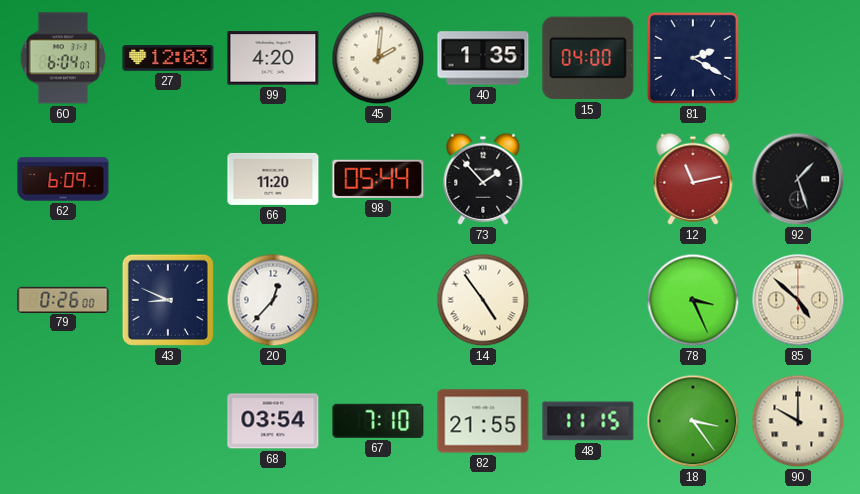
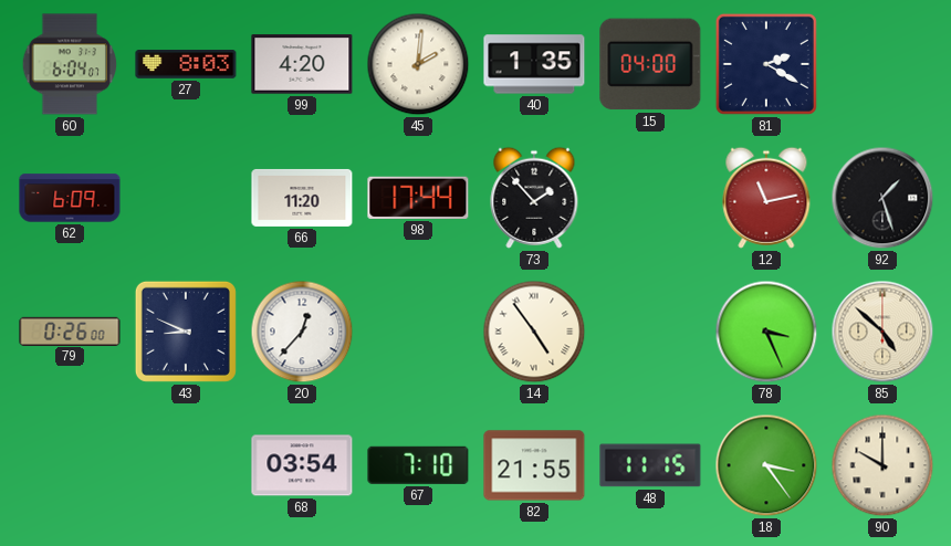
27: 12:03 -> 8:03
98: 05:44 -> 17:44
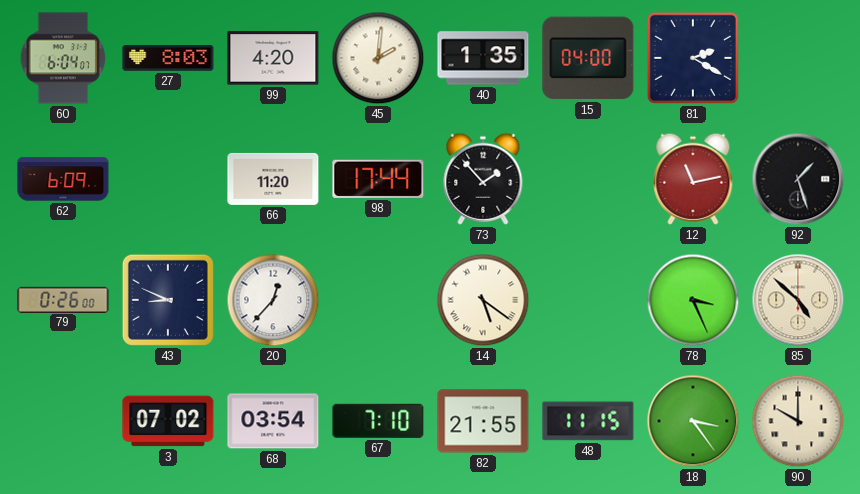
14: 4:54 -> 5:21
3: none -> 07:02
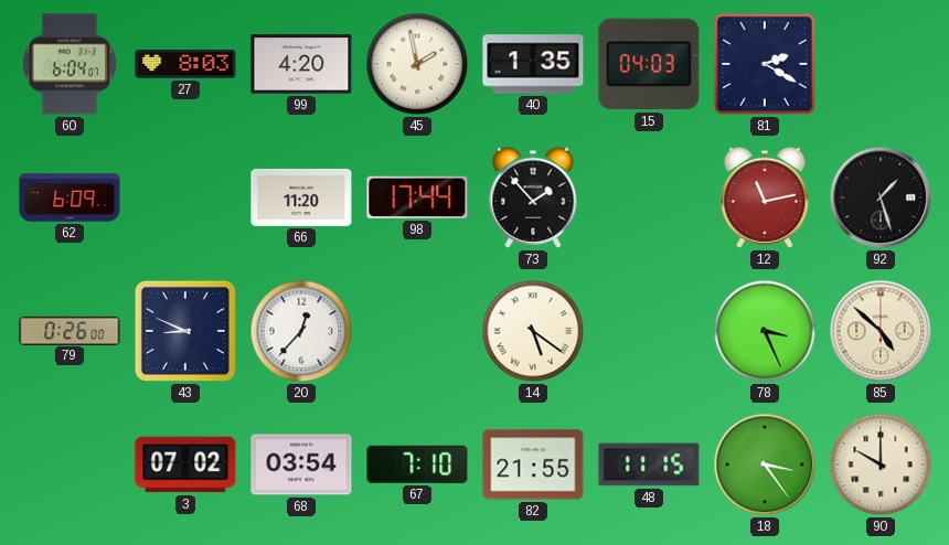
45: 2:01 -> 1:58
15: 04:00 -> 04:03
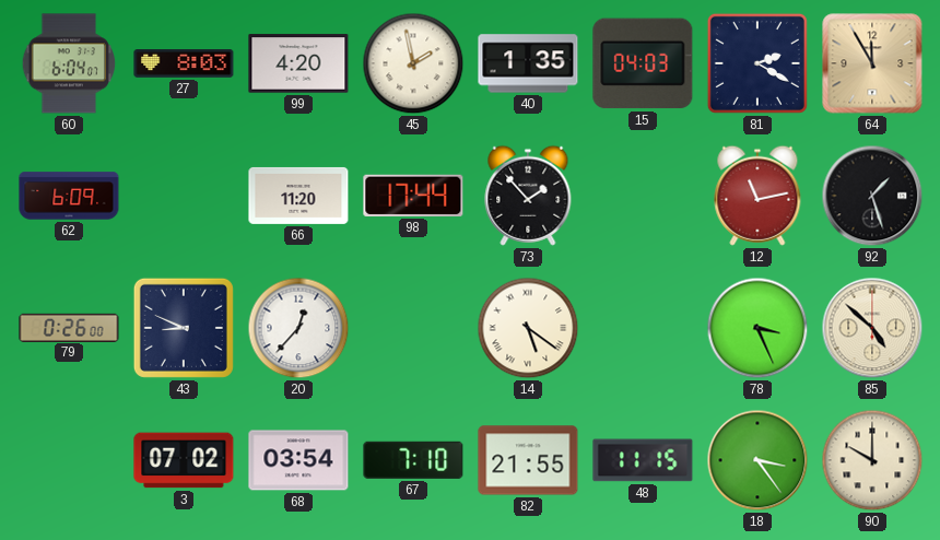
64: none -> 11:55
